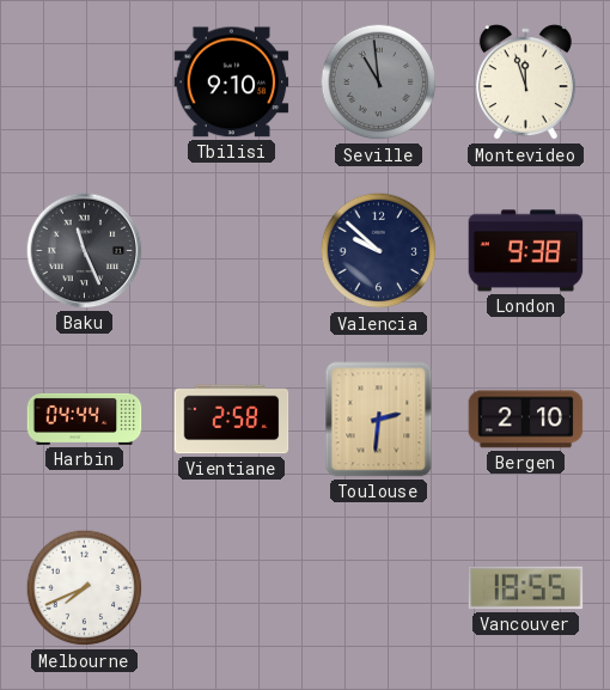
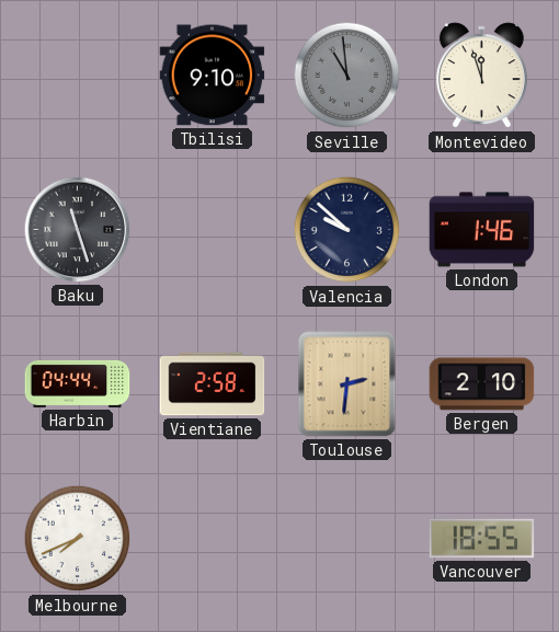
Baku: 11:26 -> 11:27
London: 9:38 -> 1:46
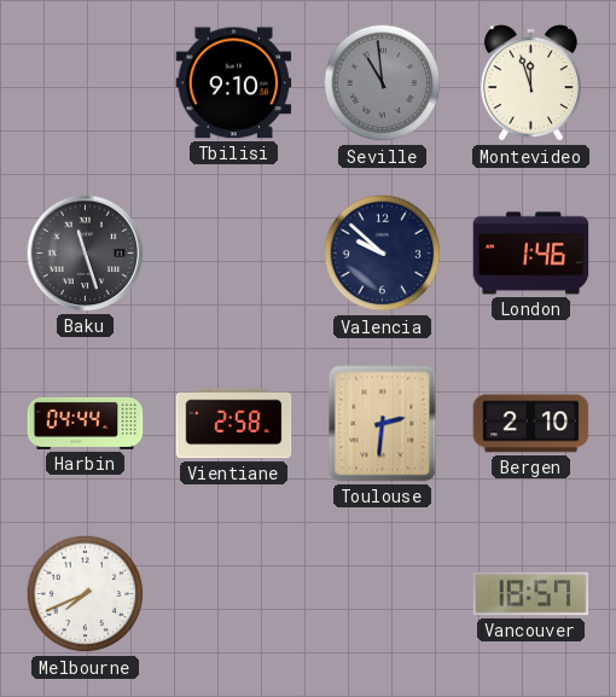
Vancouver: 18:55 -> 18:57
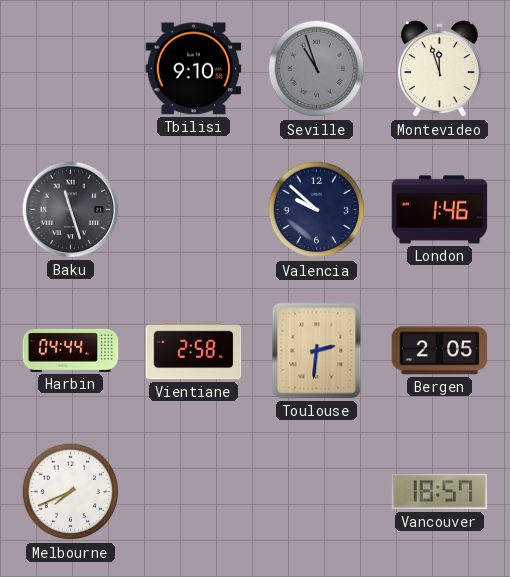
Seville: 10:59 -> 10:57
Bergen: 2:10 -> 2:05
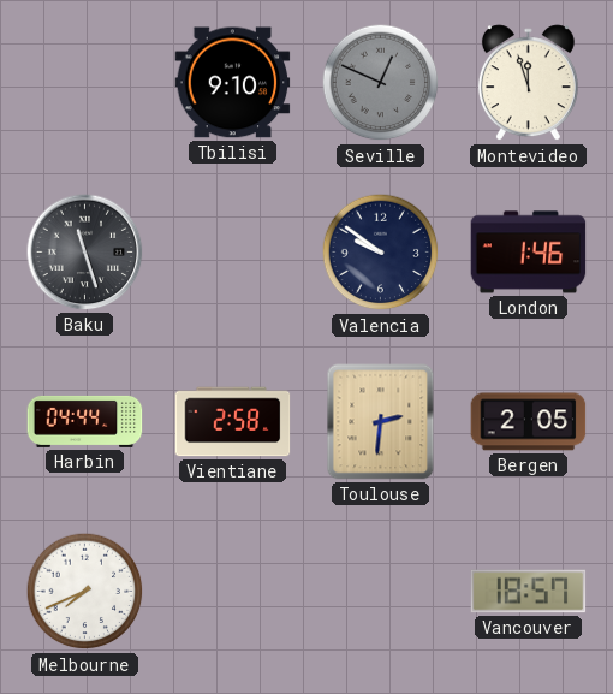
Seville: 10:57 -> 12:49
Valencia: 9:52 -> 9:51
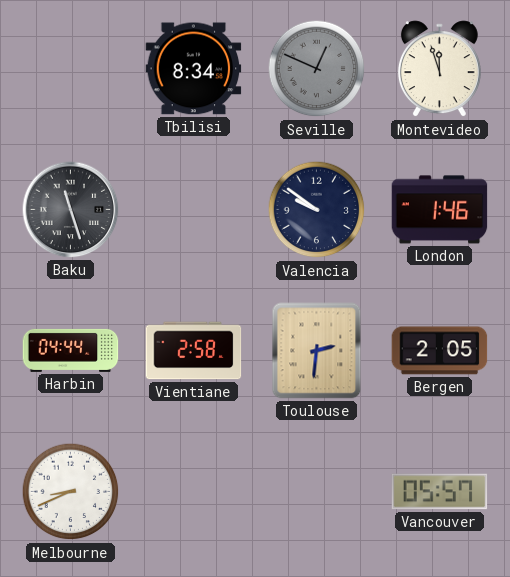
Tbilisi: 9:10 -> 8:34
Melbourne: 7:41 -> 8:41
Vancouver: 18:57 -> 05:57
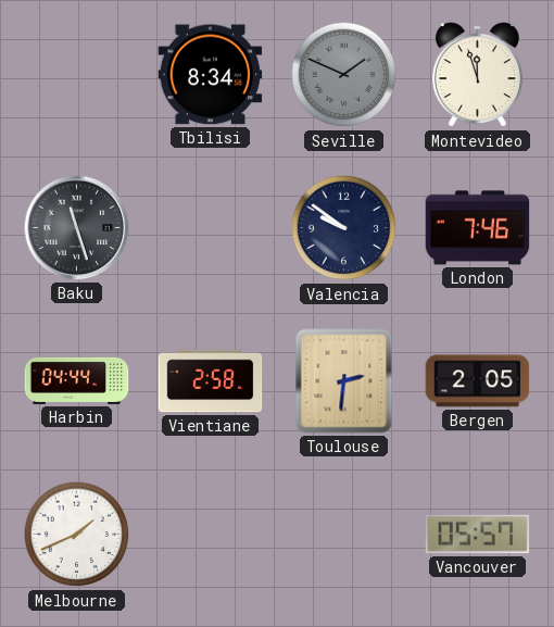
Seville: 12:49 -> 1:49
London: 1:46 -> 7:46
Melbourne: 8:41 -> 1:41
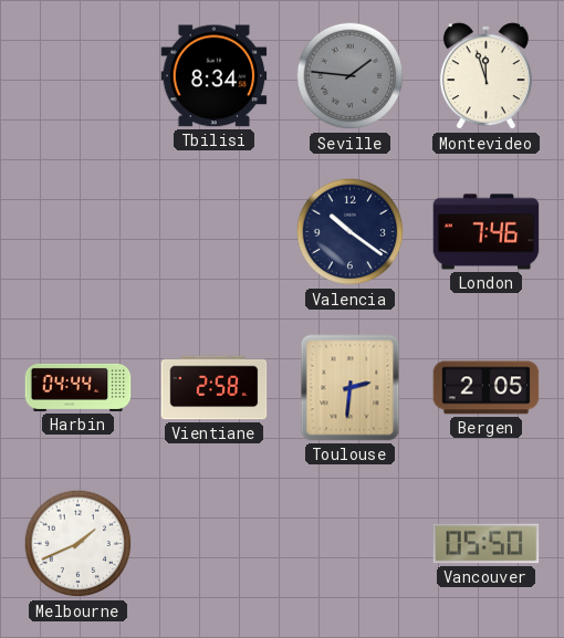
Seville: 1:49 -> 1:46
Baku: 11:27 -> none
Valencia: 9:51 -> 10:21
Vancouver: 05:57 -> 05:50
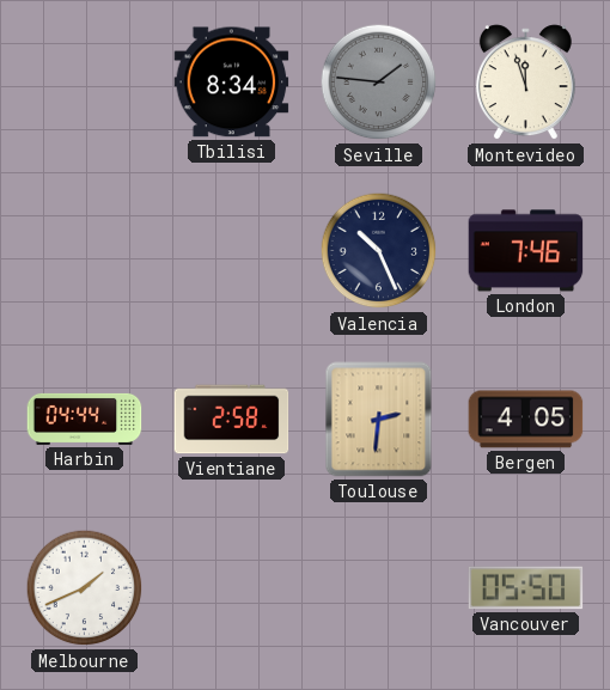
Valencia: 10:21 -> 10:26
Bergen: 2:05 -> 4:05
